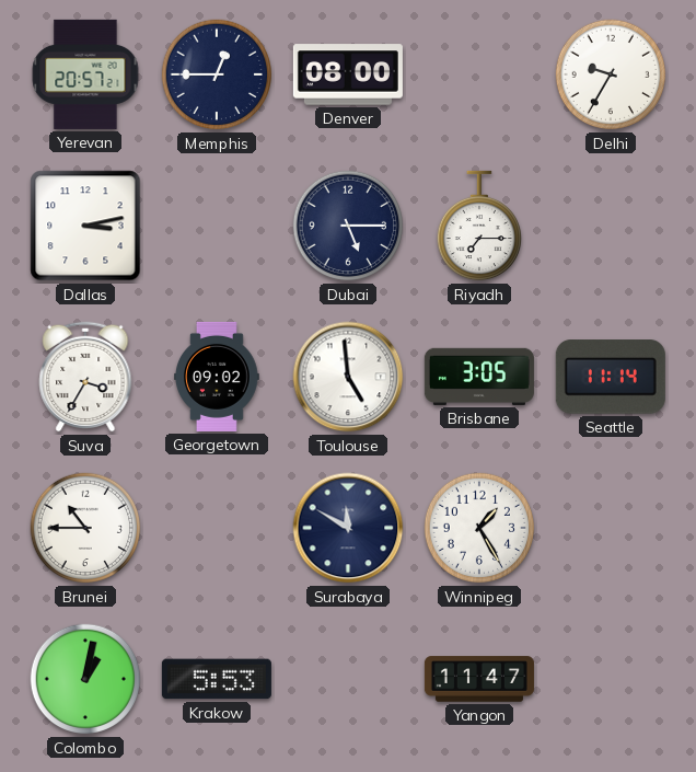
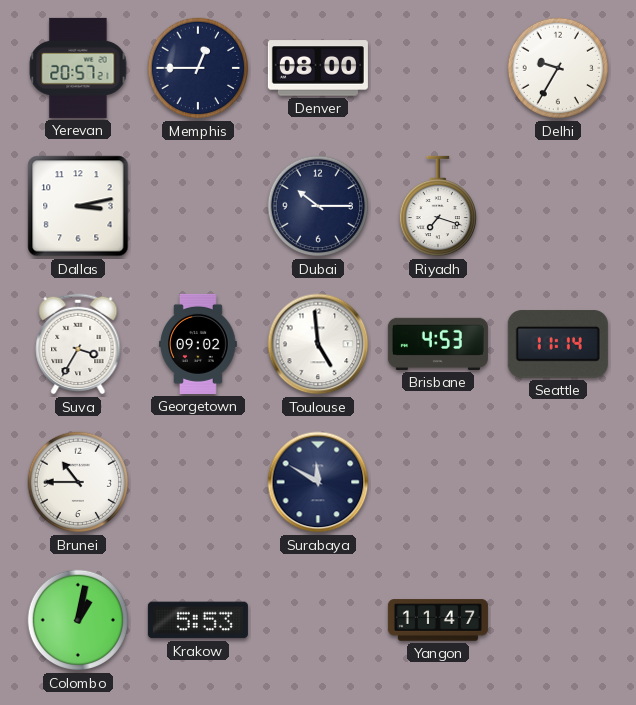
Dubai: 5:15 -> 10:15
Riyadh: 7:15 -> 7:18
Brisbane: 3:05 -> 4:53
Winnipeg: 1:25 -> none
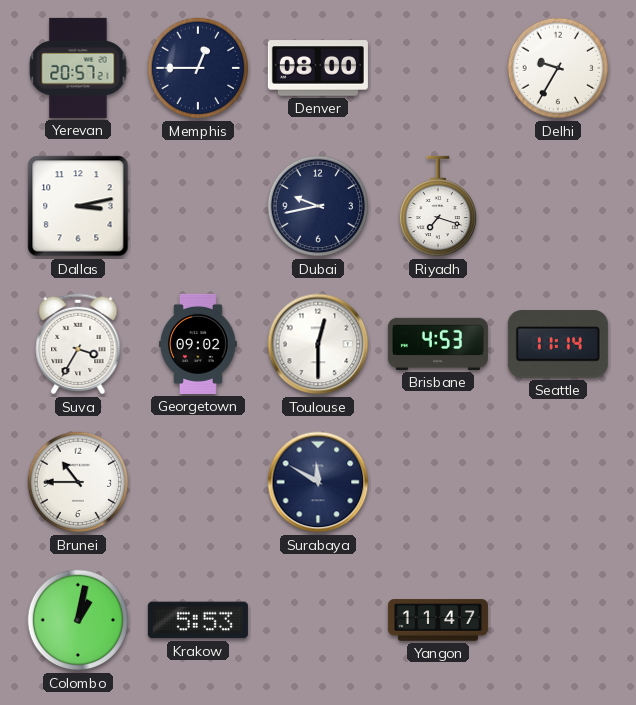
Dubai: 10:15 -> 9:43
Toulouse: 4:59 -> 12:30
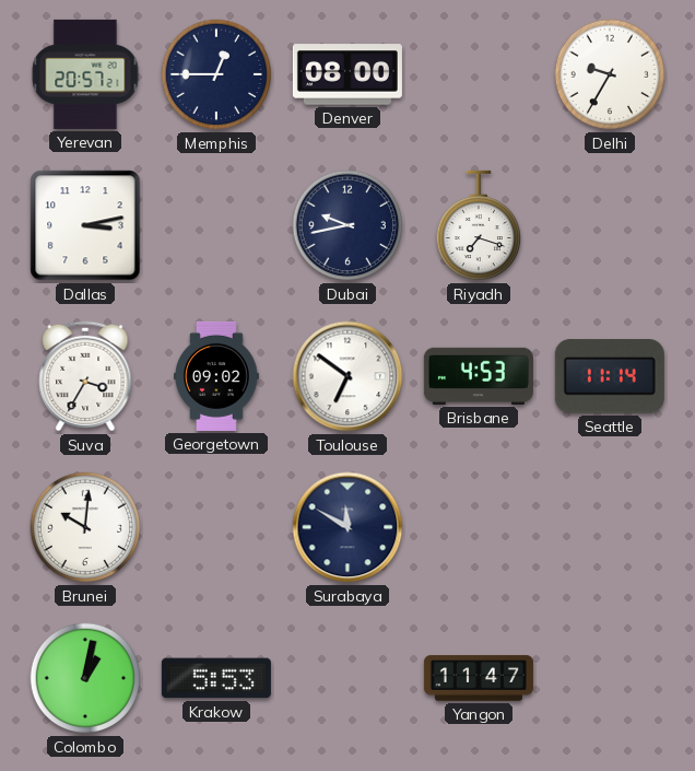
Toulouse: 12:30 -> 6:51
Brunei: 10:45 -> 10:01
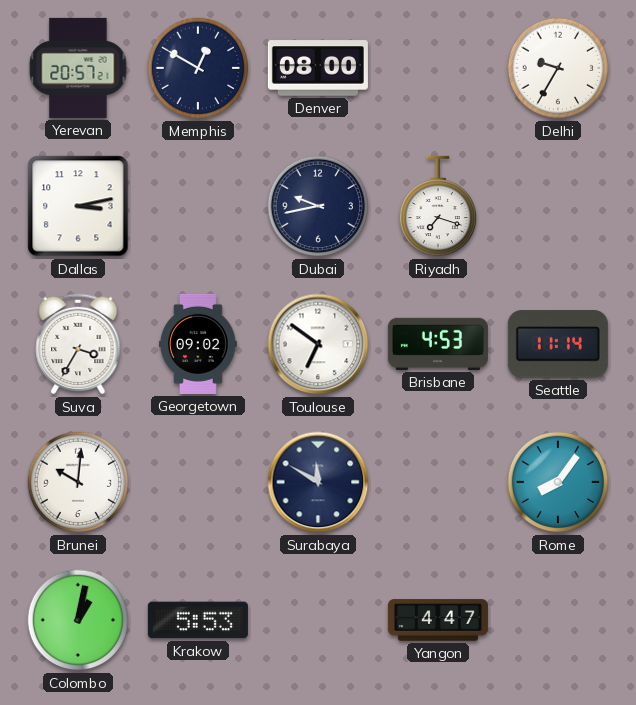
Memphis: 12:45 -> 12:50
Rome: none -> 8:06
Yangon: 11:47 -> 4:47
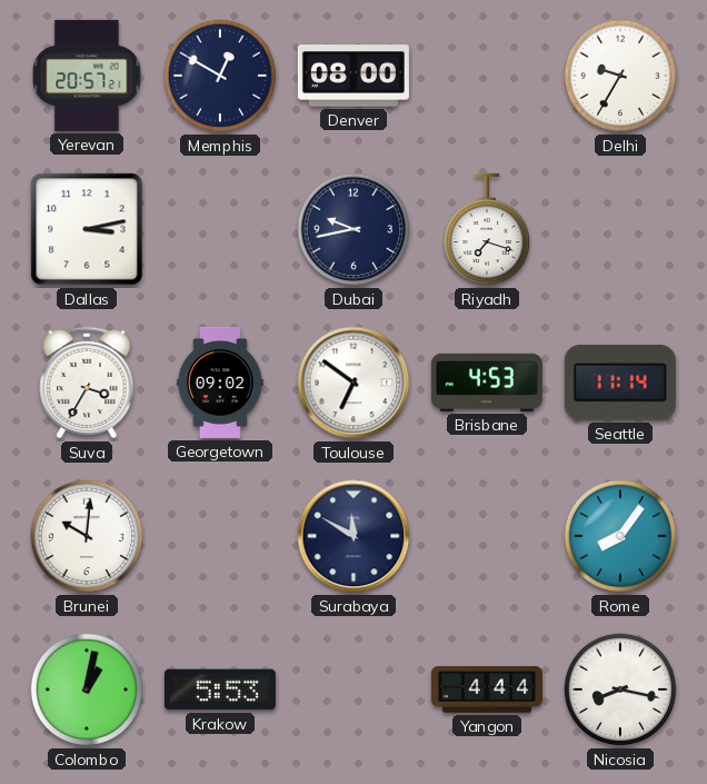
Yangon: 4:47 -> 4:44
Nicosia: none -> 8:17
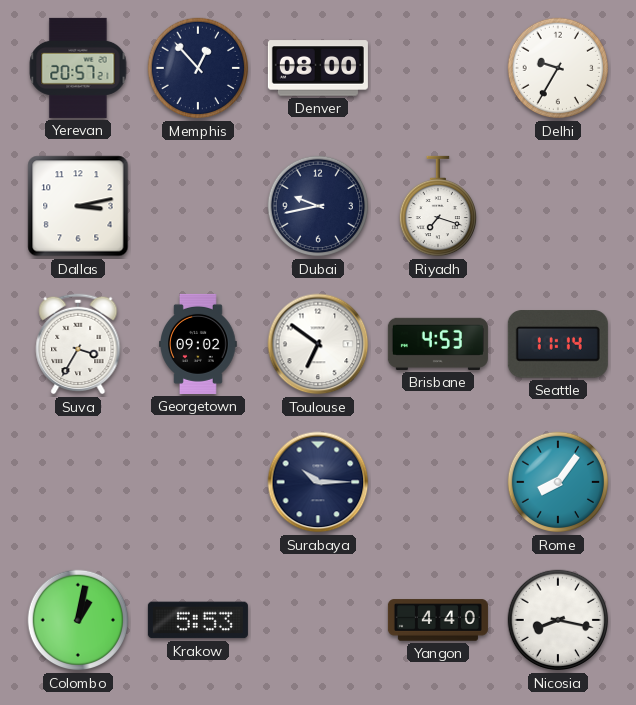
Memphis: 12:50 -> 12:53
Brunei: 10:01 -> none
Surabaya: 11:50 -> 10:15
Yangon: 4:44 -> 4:40
